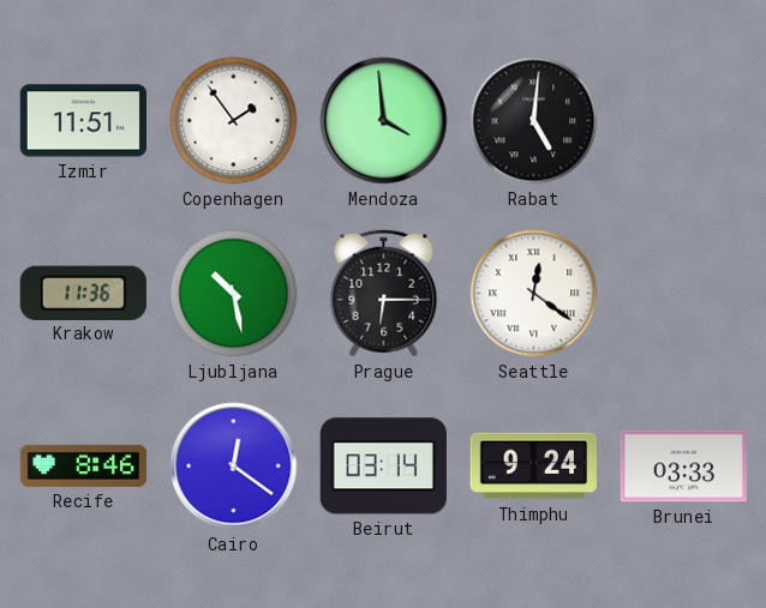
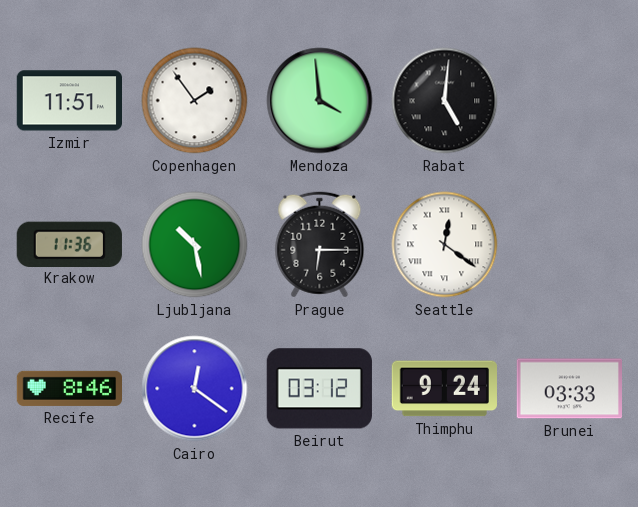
Beirut: 03:14 -> 03:12
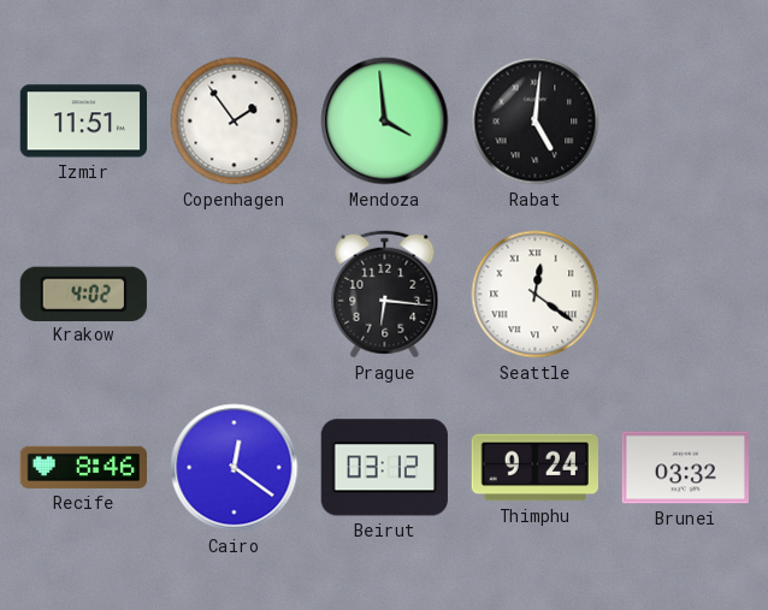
Krakow: 11:36 -> 4:02
Ljubljana: 10:28 -> none
Prague: 6:15 -> 6:16
Brunei: 03:33 -> 03:32
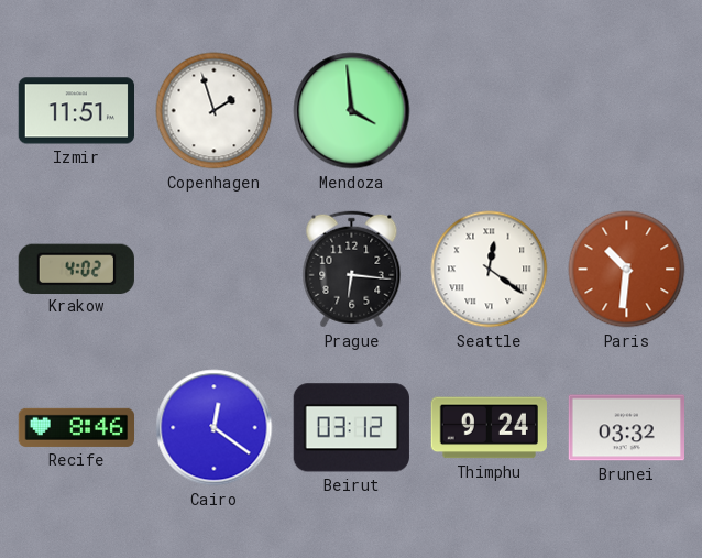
Copenhagen: 1:54 -> 1:57
Rabat: 5:01 -> none
Paris: none -> 10:31
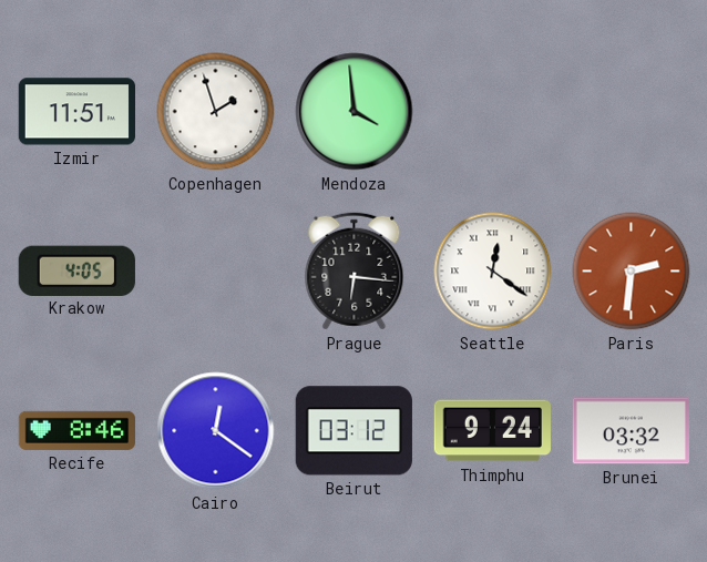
Krakow: 4:02 -> 4:05
Paris: 10:31 -> 2:31
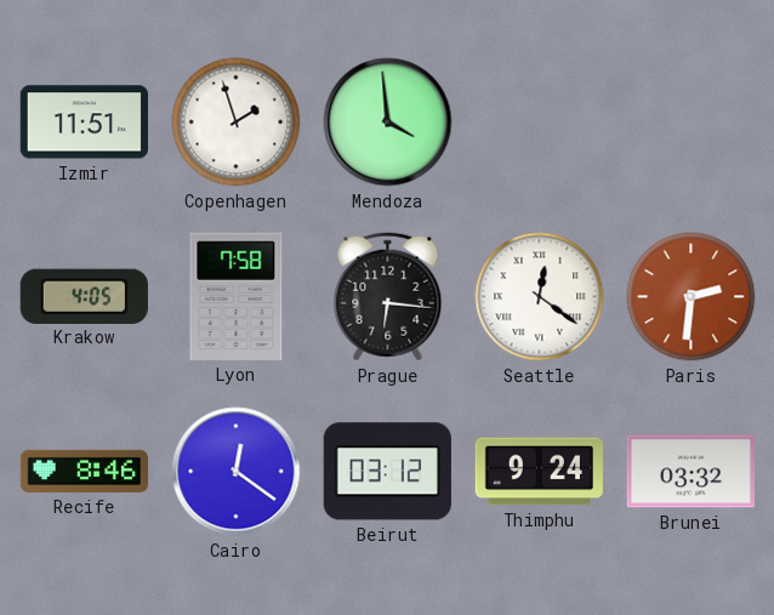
Lyon: none -> 7:58
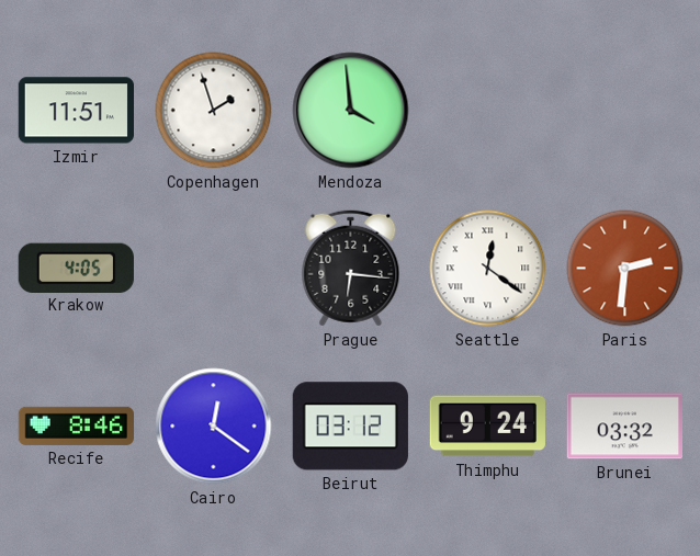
Lyon: 7:58 -> none
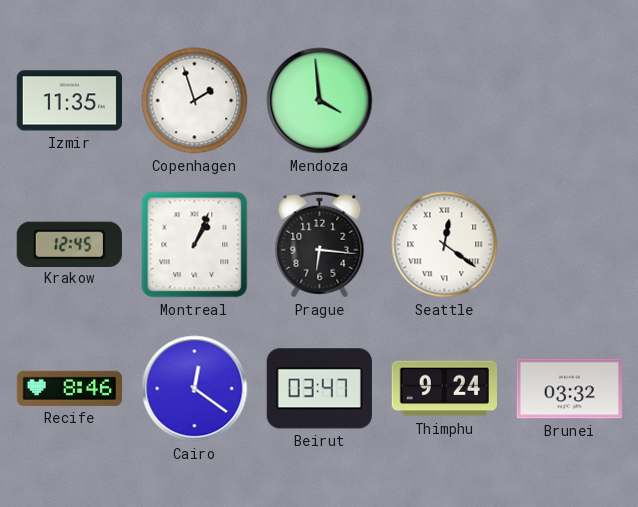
Izmir: 11:51 -> 11:35
Krakow: 4:05 -> 12:45
Montreal: none -> 1:04
Paris: 2:31 -> none
Beirut: 03:12 -> 03:47
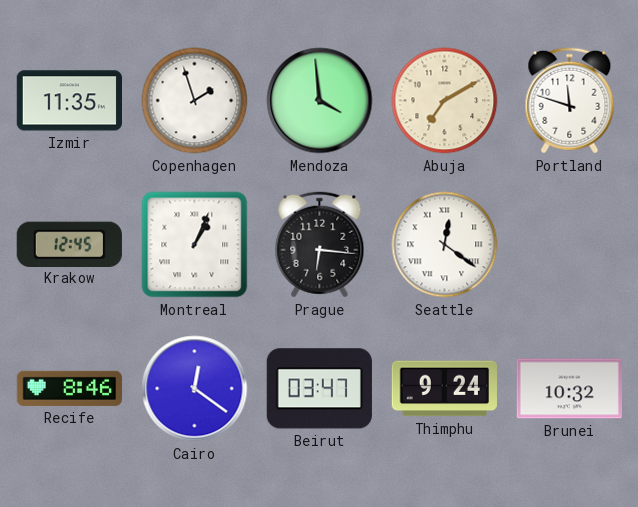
Abuja: none -> 7:10
Portland: none -> 11:48
Brunei: 03:32 -> 10:32
